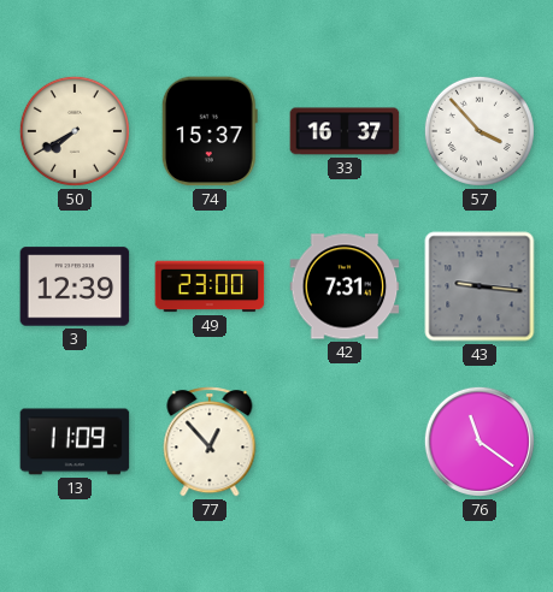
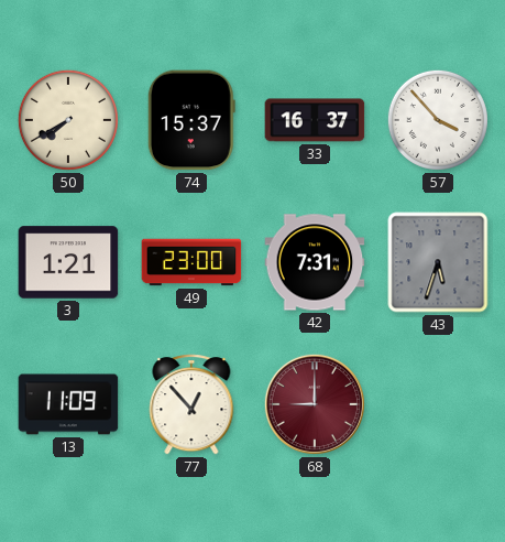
3: 12:39 -> 1:21
43: 9:16 -> 5:33
68: none -> 9:00
76: 11:21 -> none
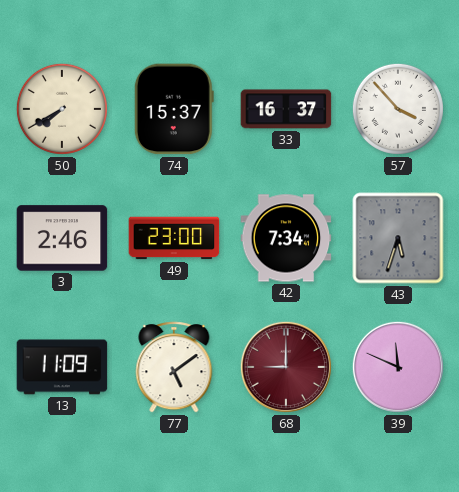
3: 1:21 -> 2:46
42: 7:31 -> 7:34
77: 12:53 -> 5:09
39: none -> 11:49
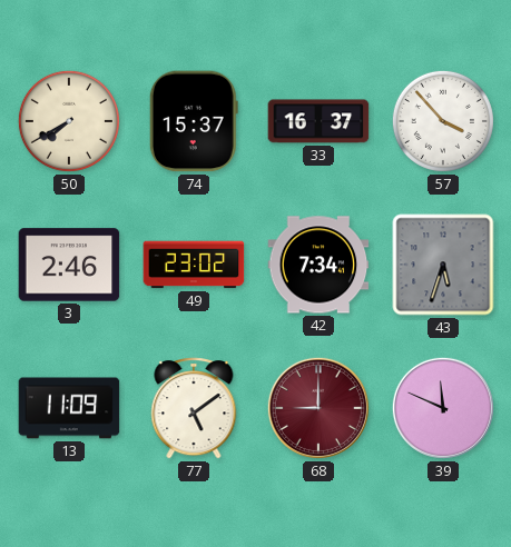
49: 23:00 -> 23:02
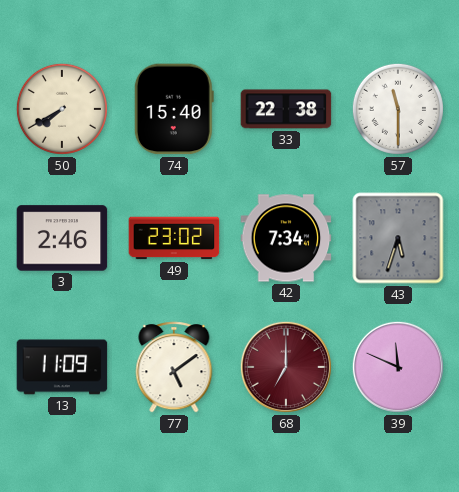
74: 15:37 -> 15:40
33: 16:37 -> 22:38
57: 3:53 -> 11:30
68: 9:00 -> 7:00
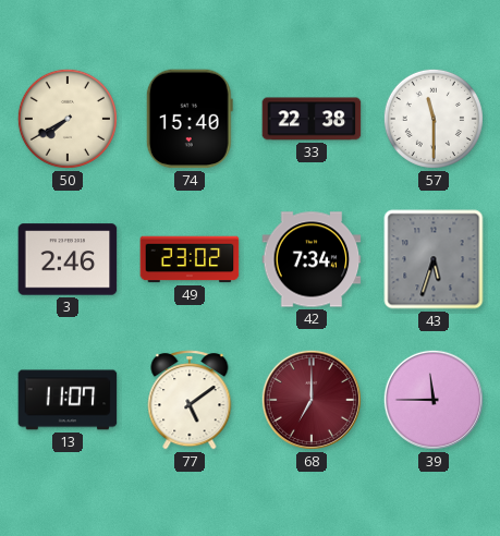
13: 11:09 -> 11:07
39: 11:49 -> 11:45
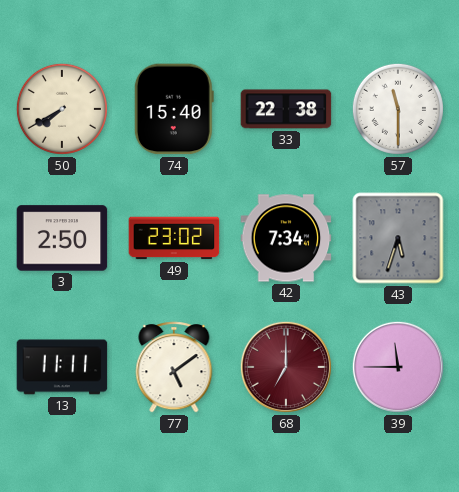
3: 2:46 -> 2:50
13: 11:07 -> 11:11
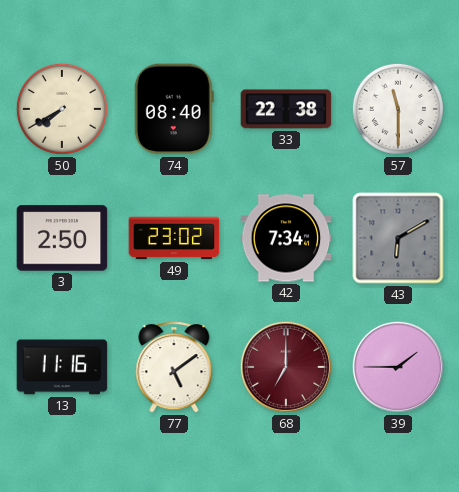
74: 15:40 -> 08:40
43: 5:33 -> 6:10
13: 11:11 -> 11:16
39: 11:45 -> 1:45
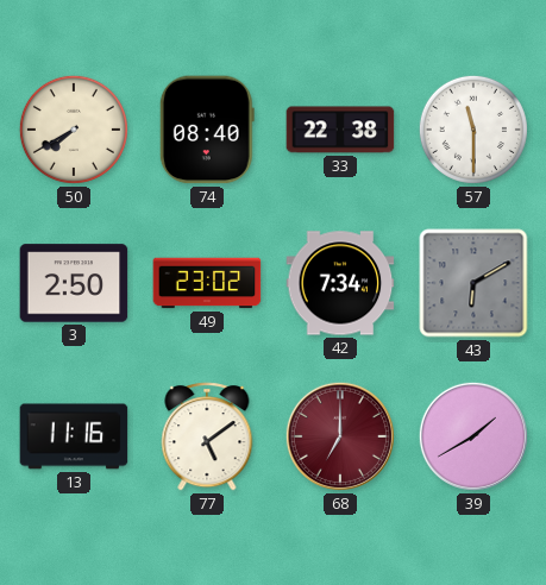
39: 1:45 -> 1:40
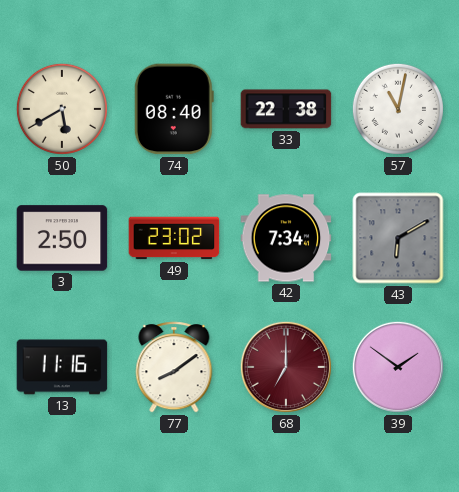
50: 7:40 -> 5:40
57: 11:30 -> 11:02
77: 5:09 -> 8:09
39: 1:40 -> 1:51
